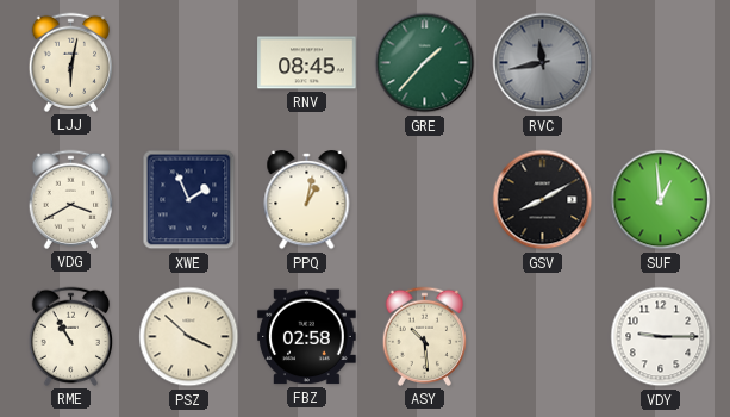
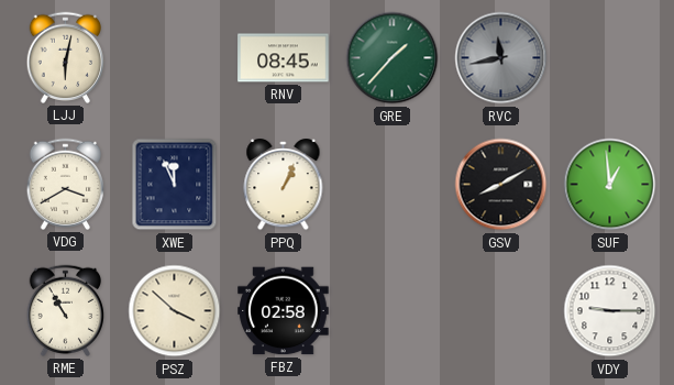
XWE: 1:56 -> 11:56
PPQ: 1:02 -> 1:04
ASY: 10:29 -> none
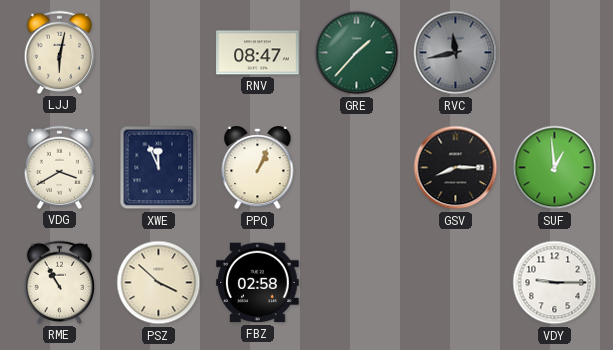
RNV: 08:45 -> 08:47
GSV: 8:10 -> 8:15
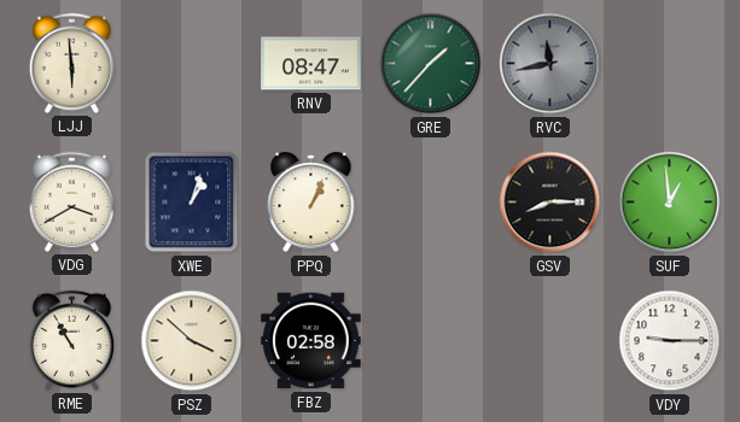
LJJ: 6:02 -> 5:59
XWE: 11:56 -> 1:03
